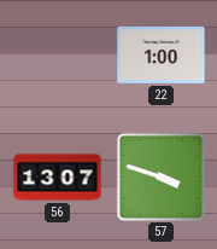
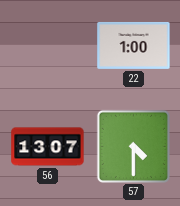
57: 3:48 -> 4:30
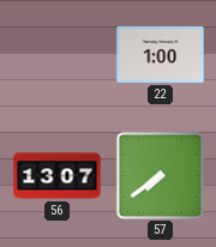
57: 4:30 -> 7:39
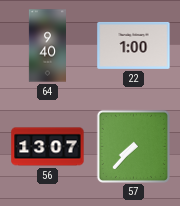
64: none -> 9:40
57: 7:39 -> 7:37
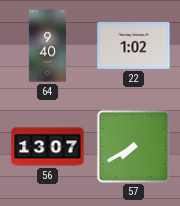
22: 1:00 -> 1:02
57: 7:37 -> 7:40
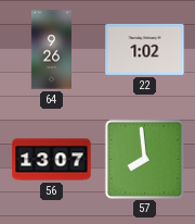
64: 9:40 -> 9:26
57: 7:40 -> 7:59
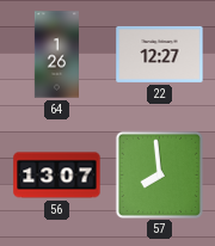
64: 9:26 -> 1:26
22: 1:02 -> 12:27
